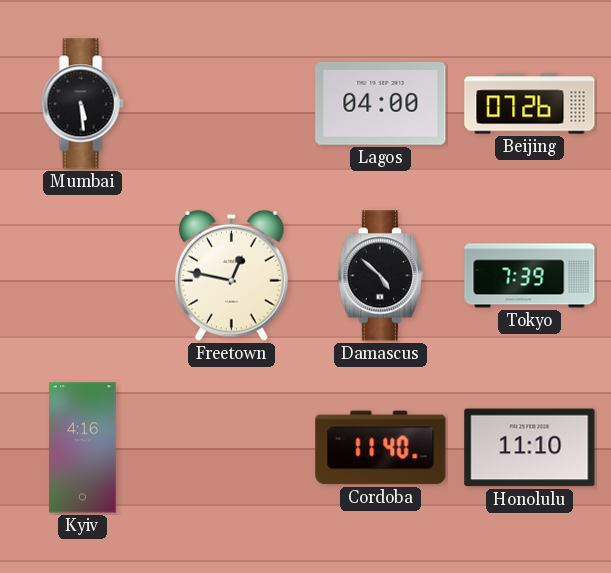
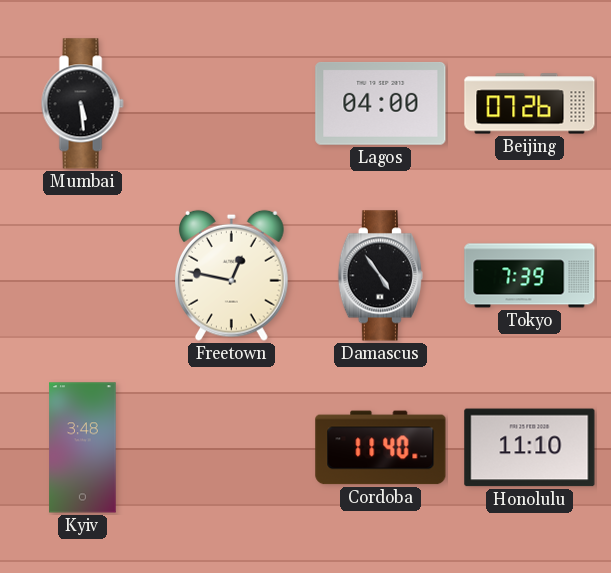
Damascus: 4:52 -> 4:54
Kyiv: 4:16 -> 3:48
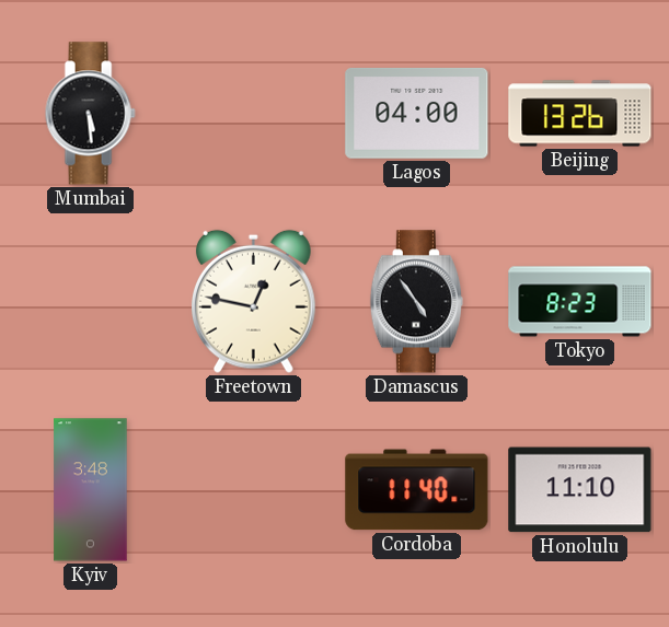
Beijing: 07:26 -> 13:26
Tokyo: 7:39 -> 8:23
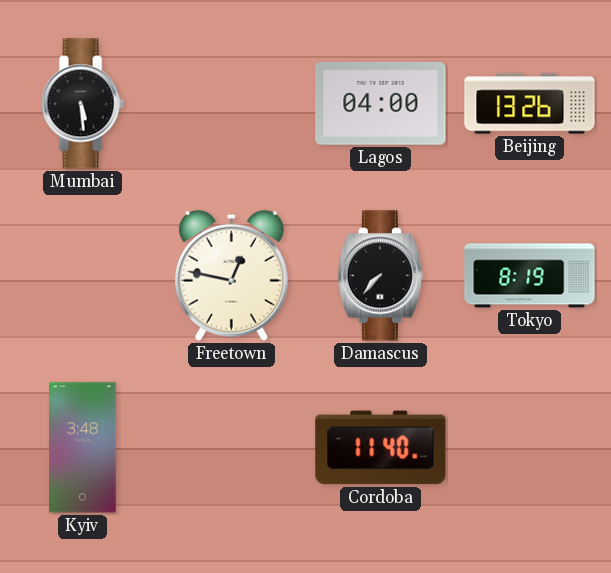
Damascus: 4:54 -> 7:37
Tokyo: 8:23 -> 8:19
Honolulu: 11:10 -> none
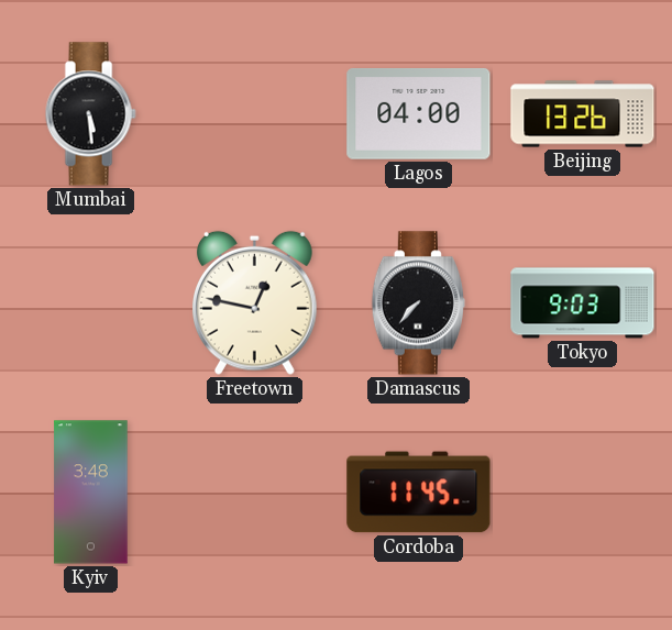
Tokyo: 8:19 -> 9:03
Cordoba: 11:40 -> 11:45
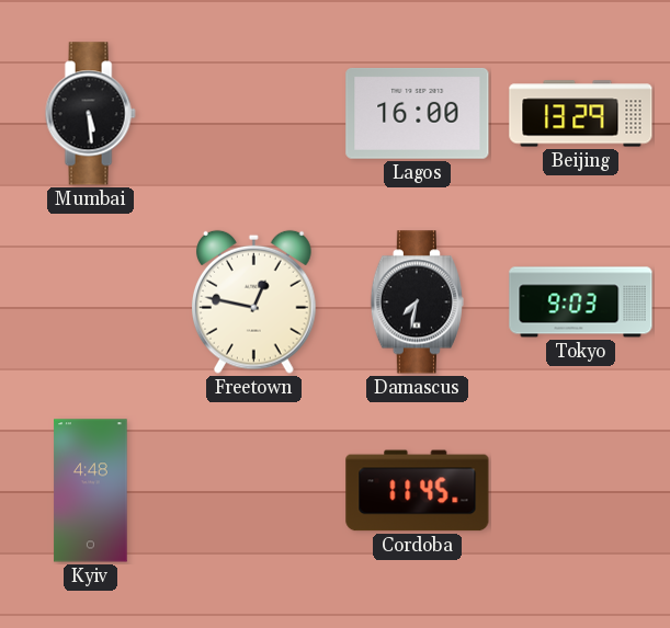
Lagos: 04:00 -> 16:00
Beijing: 13:26 -> 13:29
Damascus: 7:37 -> 7:32
Kyiv: 3:48 -> 4:48
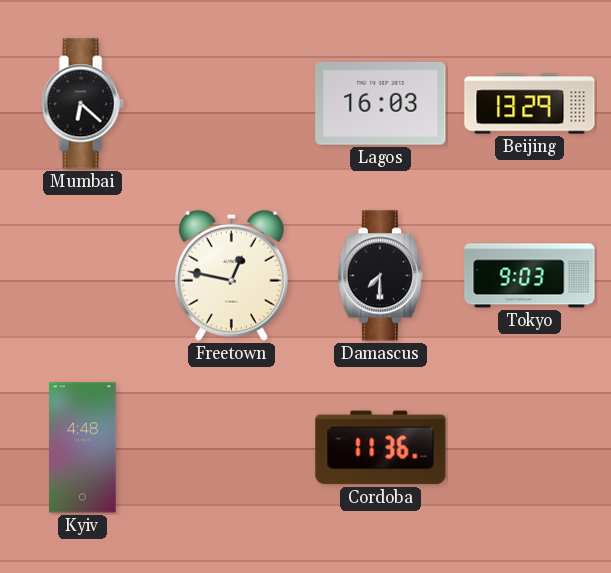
Mumbai: 5:29 -> 6:22
Lagos: 16:00 -> 16:03
Damascus: 7:32 -> 7:30
Cordoba: 11:45 -> 11:36
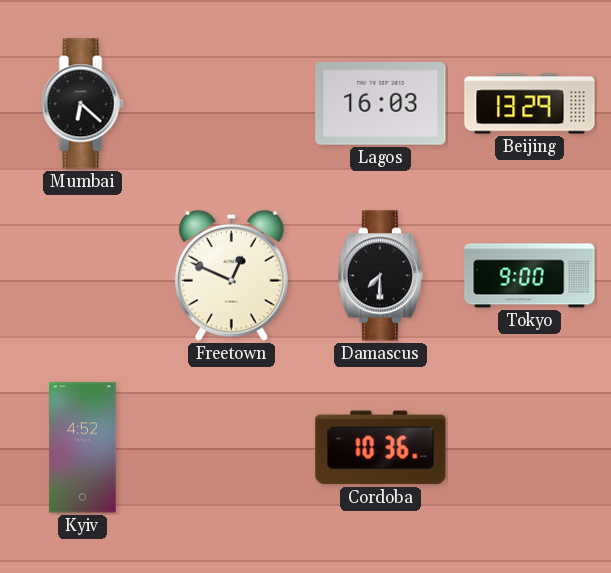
Freetown: 12:47 -> 12:49
Tokyo: 9:03 -> 9:00
Kyiv: 4:48 -> 4:52
Cordoba: 11:36 -> 10:36
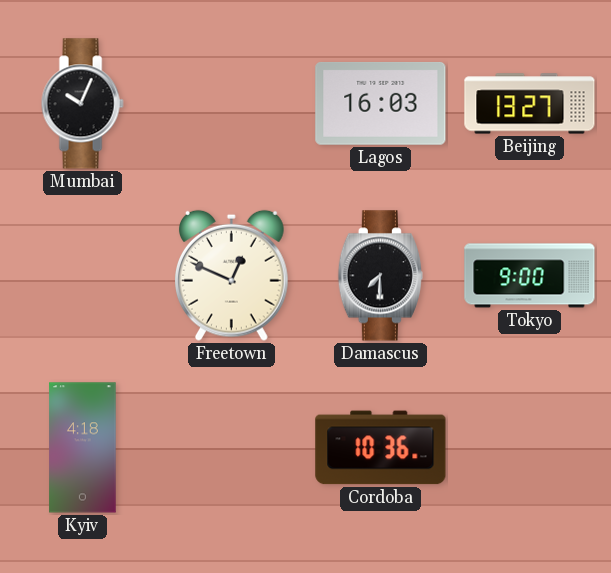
Mumbai: 6:22 -> 10:04
Beijing: 13:29 -> 13:27
Kyiv: 4:52 -> 4:18
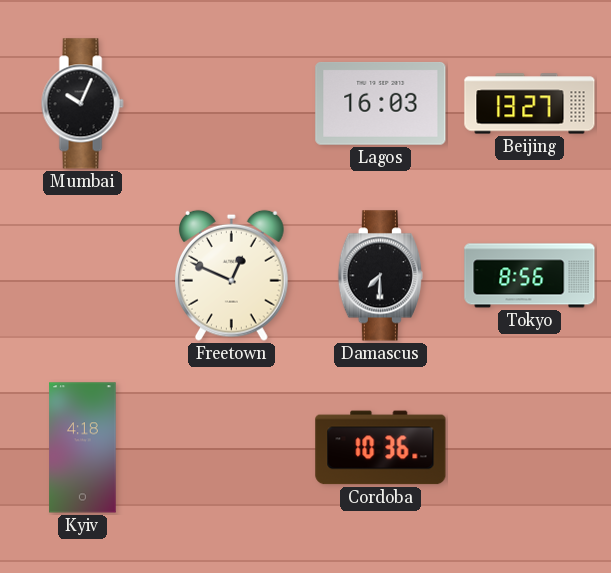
Tokyo: 9:00 -> 8:56
